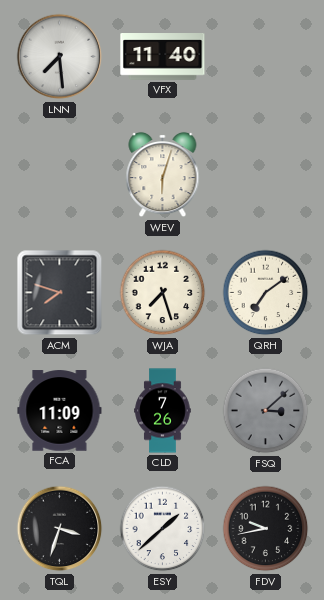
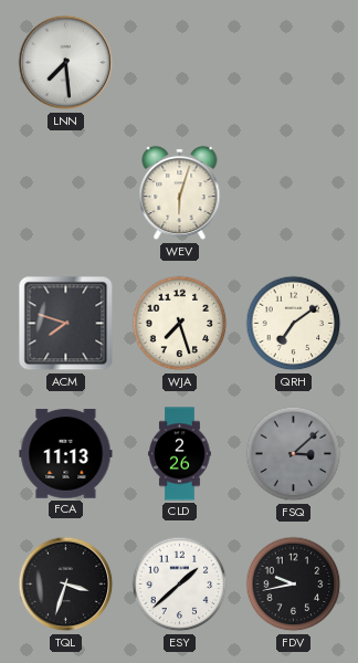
VFX: 11:40 -> none
FCA: 11:09 -> 11:13
CLD: 7:26 -> 2:26
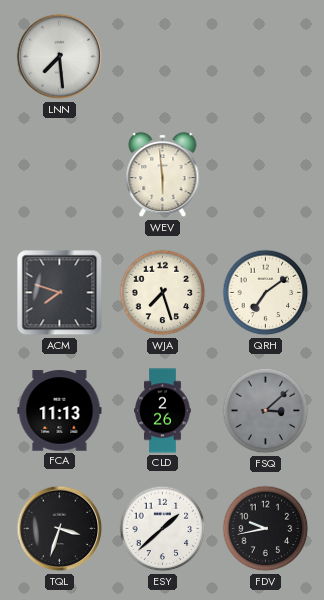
WEV: 6:03 -> 5:59
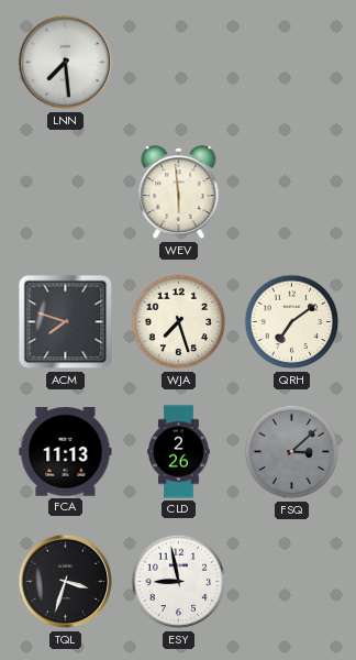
ESY: 1:38 -> 8:58
FDV: 9:43 -> none
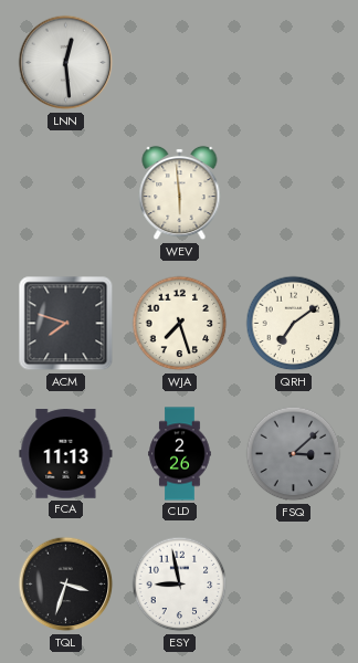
LNN: 7:29 -> 12:29
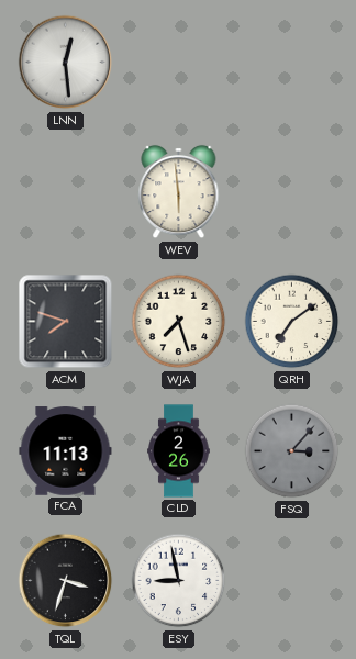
FSQ: 3:08 -> 3:07
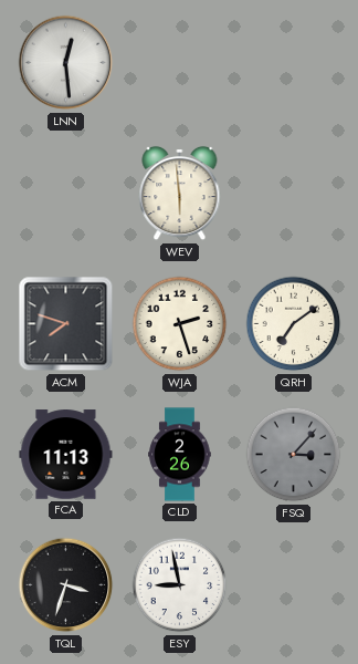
WJA: 7:27 -> 2:27
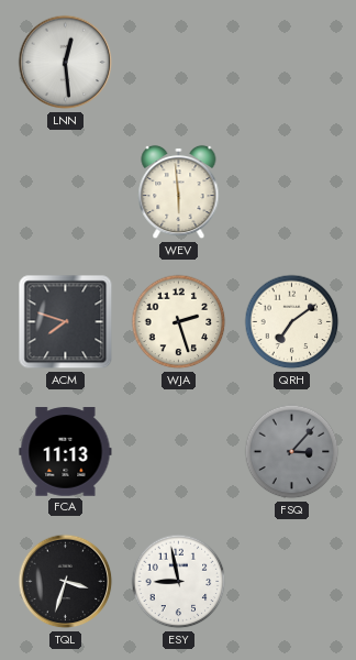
CLD: 2:26 -> none
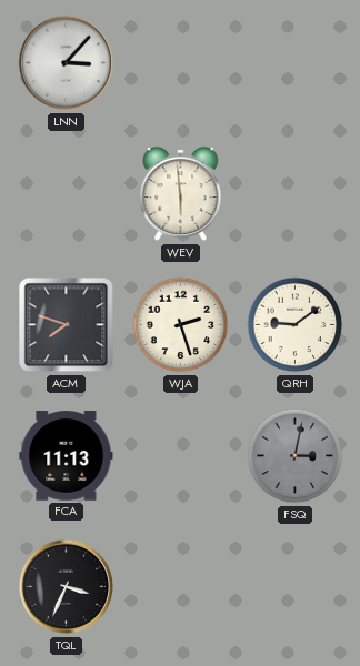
LNN: 12:29 -> 3:07
QRH: 7:09 -> 9:09
FSQ: 3:07 -> 3:02
TQL: 3:33 -> 3:34
ESY: 8:58 -> none
